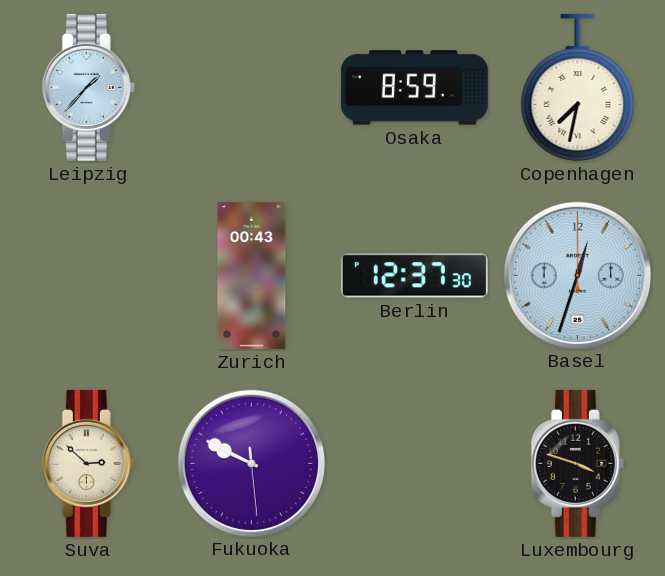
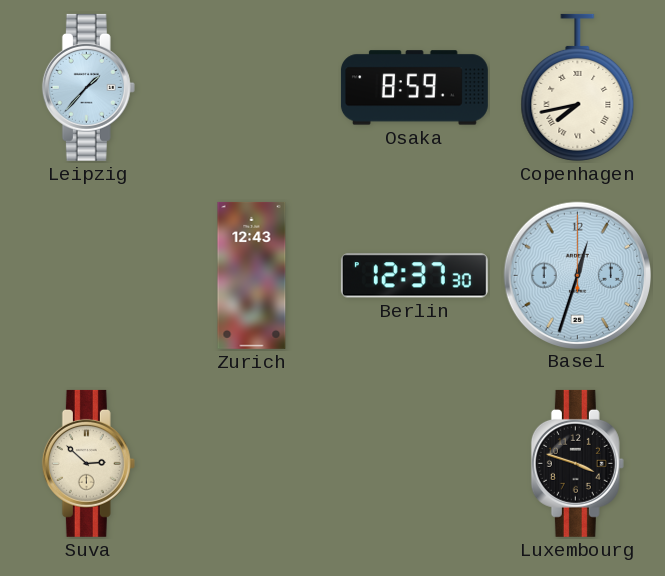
Copenhagen: 7:32 -> 7:43
Zurich: 00:43 -> 12:43
Fukuoka: 9:49 -> none
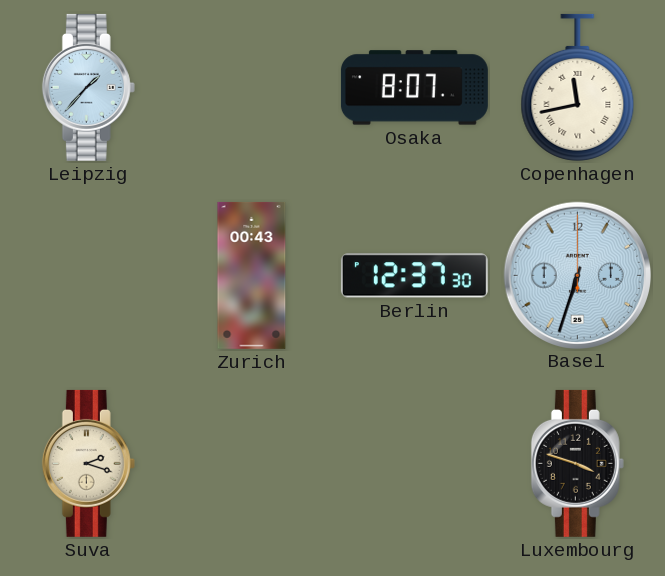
Osaka: 8:59 -> 8:07
Copenhagen: 7:43 -> 11:43
Zurich: 12:43 -> 00:43
Basel: 12:33 -> 6:33
Suva: 2:52 -> 2:18
